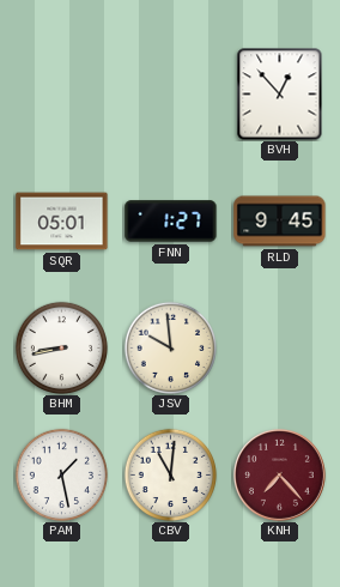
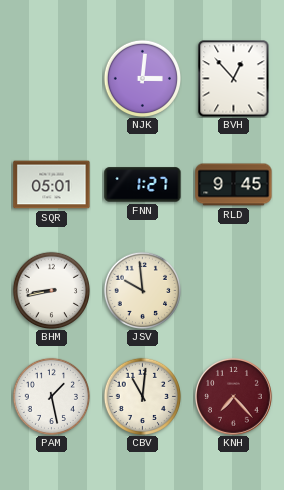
NJK: none -> 3:01
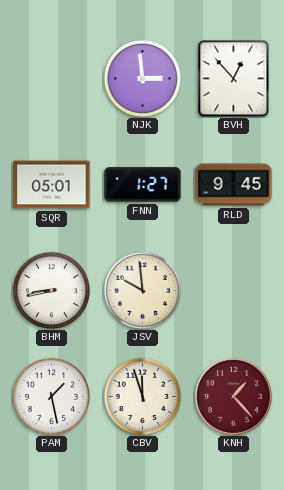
NJK: 3:01 -> 2:59
CBV: 11:01 -> 11:57
KNH: 7:23 -> 1:23
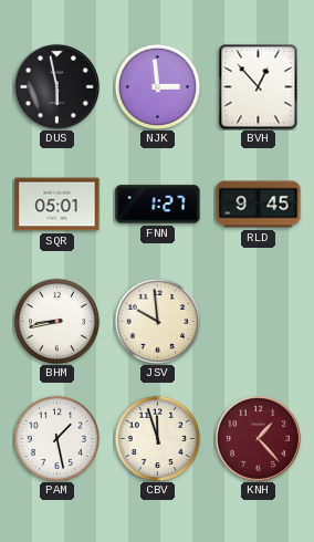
DUS: none -> 5:58
